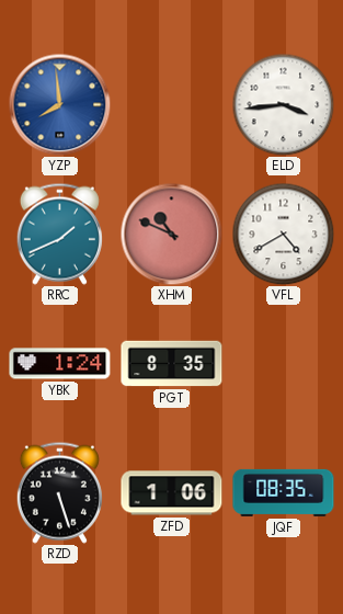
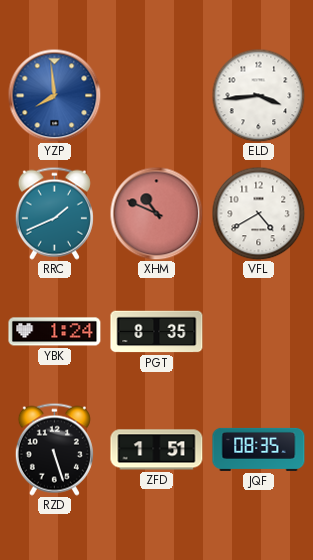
ZFD: 1:06 -> 1:51
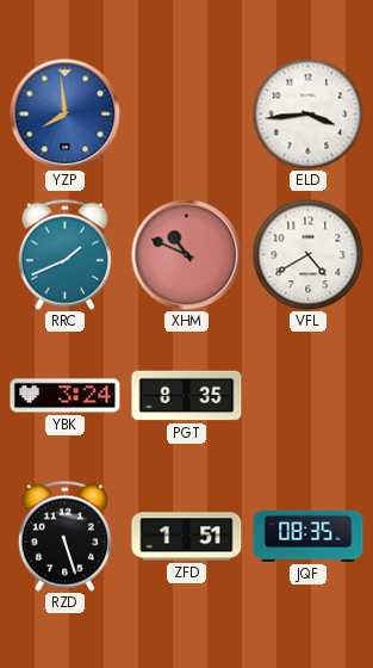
YBK: 1:24 -> 3:24
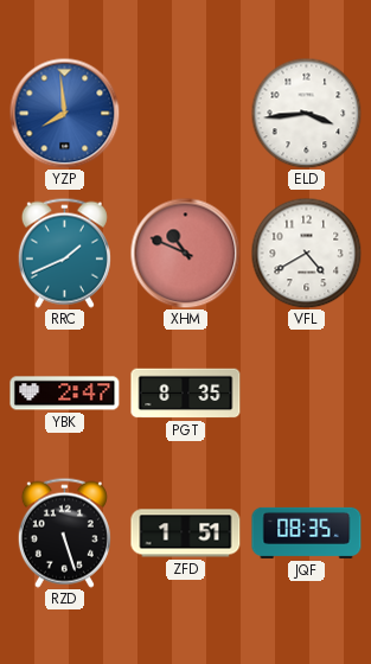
YBK: 3:24 -> 2:47
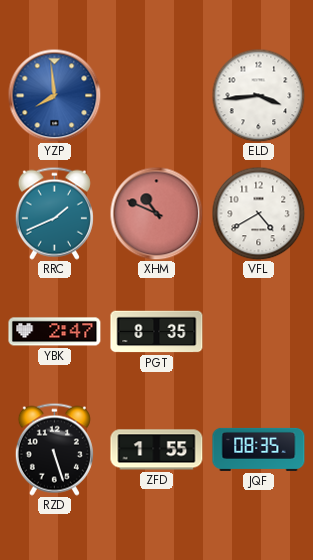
ZFD: 1:51 -> 1:55
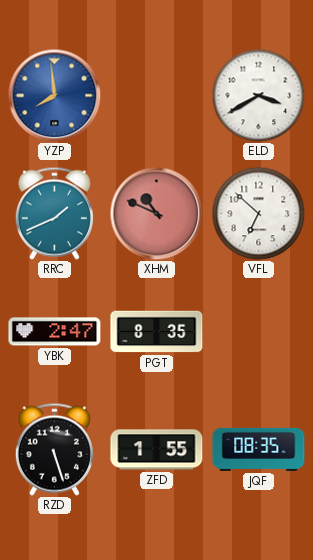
ELD: 3:44 -> 3:40
VFL: 4:40 -> 6:52
